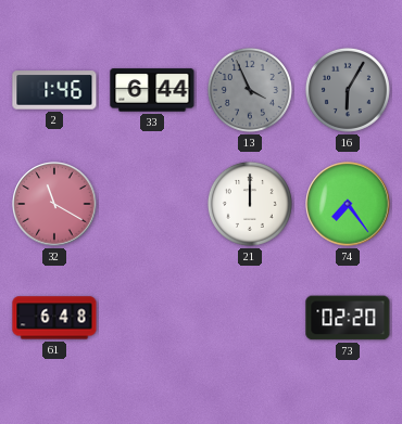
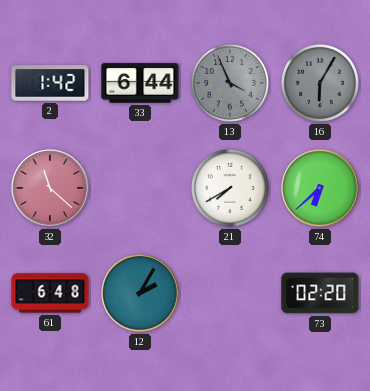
2: 1:46 -> 1:42
32: 11:20 -> 11:22
21: 12:00 -> 7:40
74: 7:24 -> 6:38
12: none -> 2:05
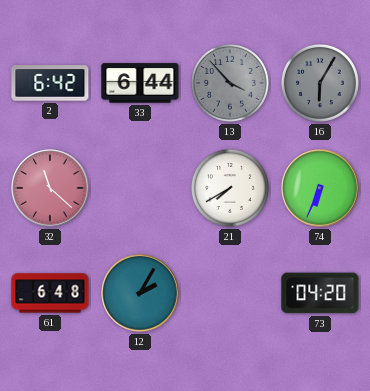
2: 1:42 -> 6:42
13: 3:56 -> 3:53
74: 6:38 -> 6:34
73: 02:20 -> 04:20
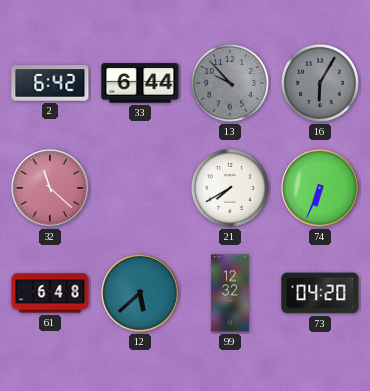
13: 3:53 -> 9:53
12: 2:05 -> 5:38
99: none -> 12:32
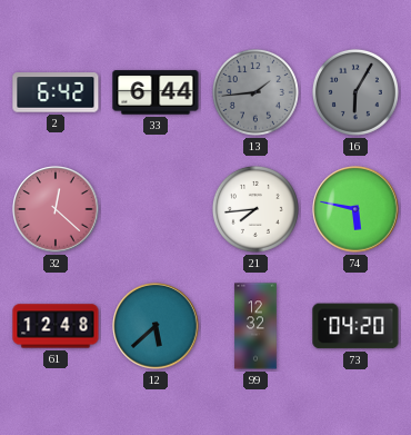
13: 9:53 -> 1:44
32: 11:22 -> 12:22
21: 7:40 -> 7:44
74: 6:34 -> 5:47
61: 6:48 -> 12:48
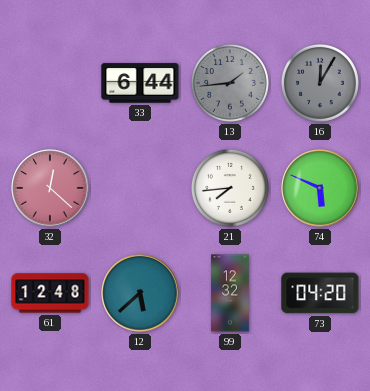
2: 6:42 -> none
16: 6:05 -> 12:05
74: 5:47 -> 5:49
